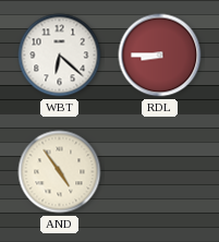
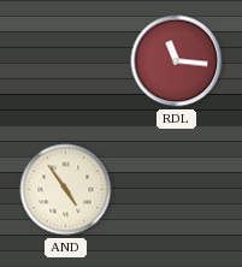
WBT: 6:22 -> none
RDL: 8:45 -> 11:16
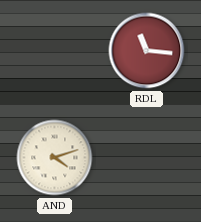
AND: 4:54 -> 4:12
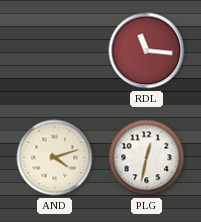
PLG: none -> 12:32
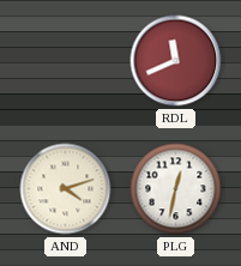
RDL: 11:16 -> 11:41
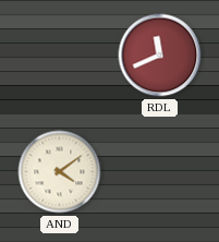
AND: 4:12 -> 4:09
PLG: 12:32 -> none
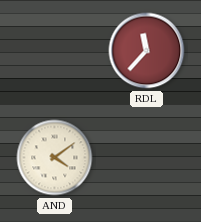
RDL: 11:41 -> 11:37
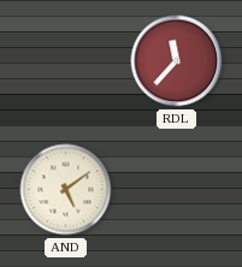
AND: 4:09 -> 5:09
